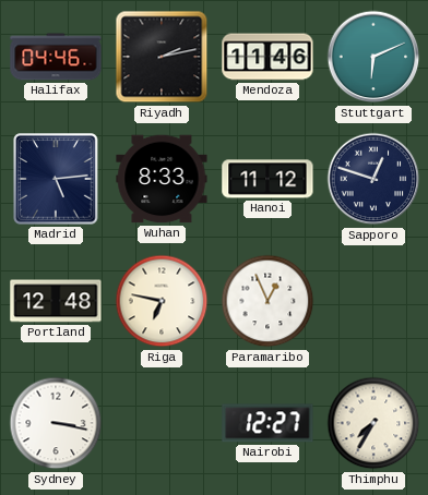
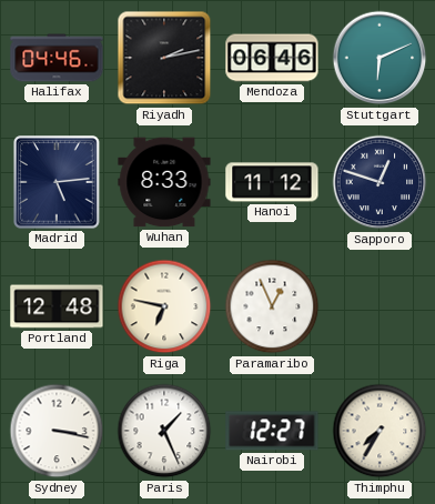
Mendoza: 11:46 -> 06:46
Paris: none -> 1:26
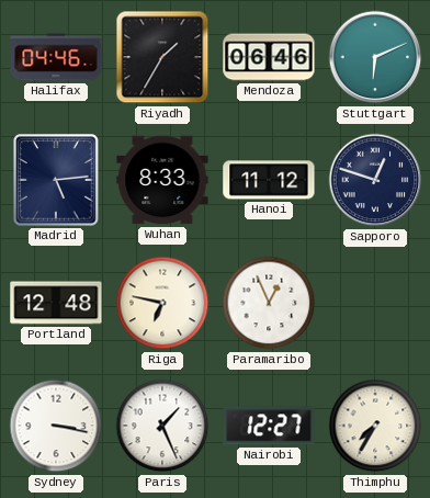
Riyadh: 2:13 -> 1:35
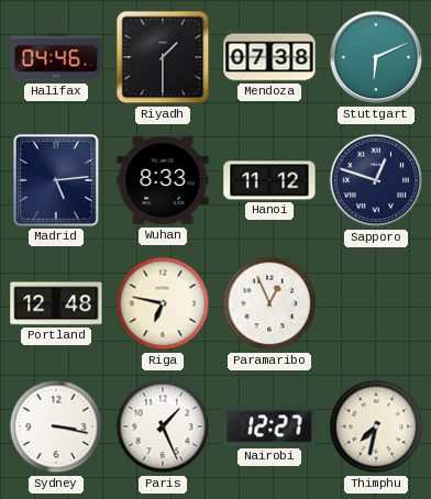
Riyadh: 1:35 -> 1:30
Mendoza: 06:46 -> 07:38
Thimphu: 7:35 -> 7:32
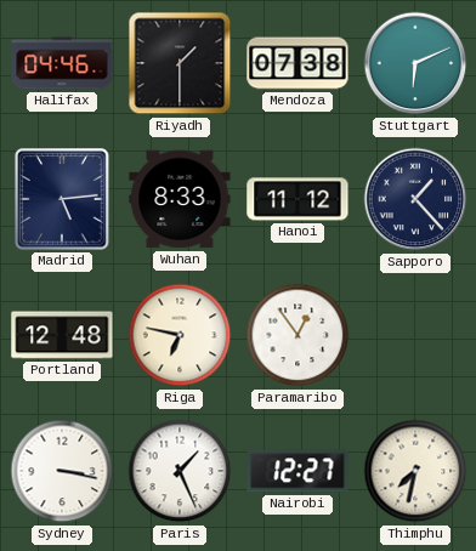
Sapporo: 12:48 -> 1:23
Paramaribo: 12:56 -> 12:54
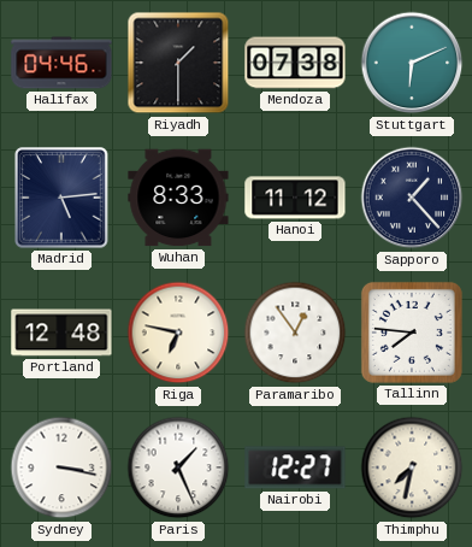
Tallinn: none -> 7:46
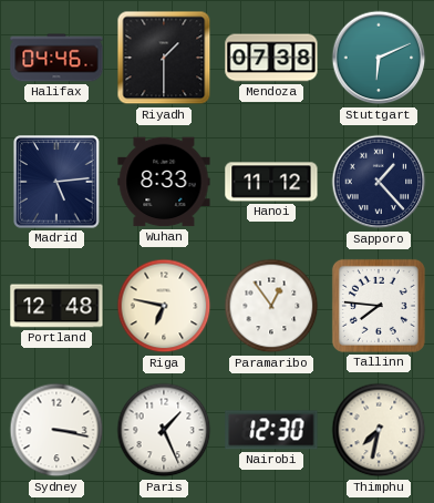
Nairobi: 12:27 -> 12:30
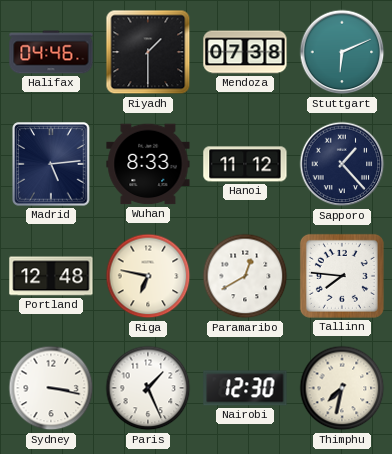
Paramaribo: 12:54 -> 12:40
